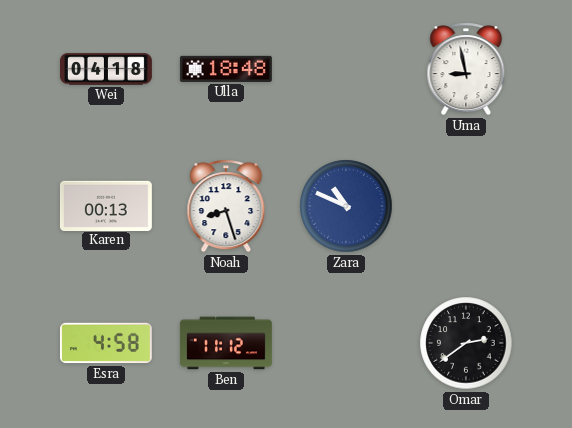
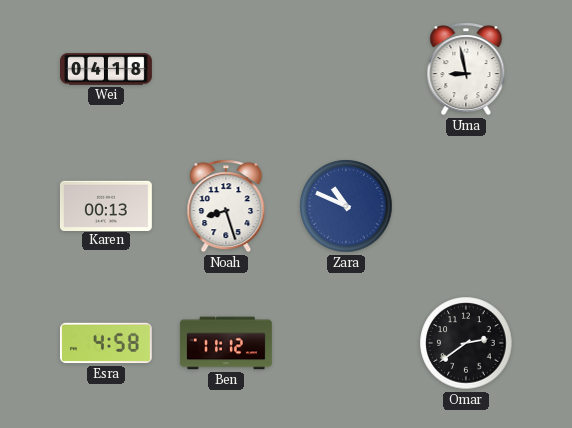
Ulla: 18:48 -> none
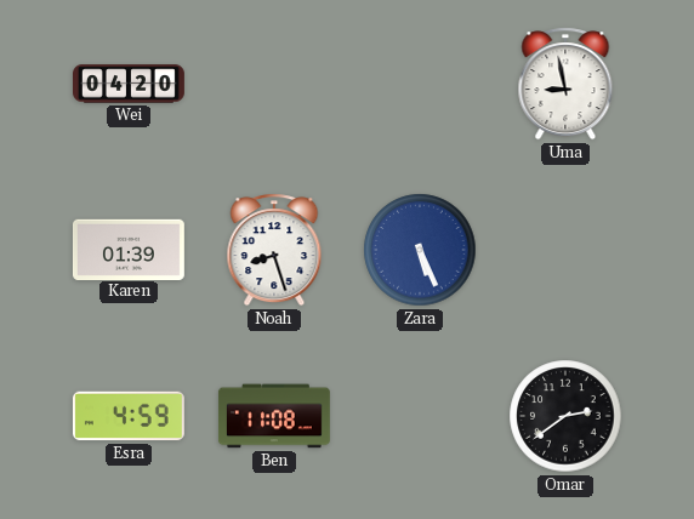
Wei: 04:18 -> 04:20
Karen: 00:13 -> 01:39
Zara: 10:49 -> 5:26
Esra: 4:58 -> 4:59
Ben: 11:12 -> 11:08
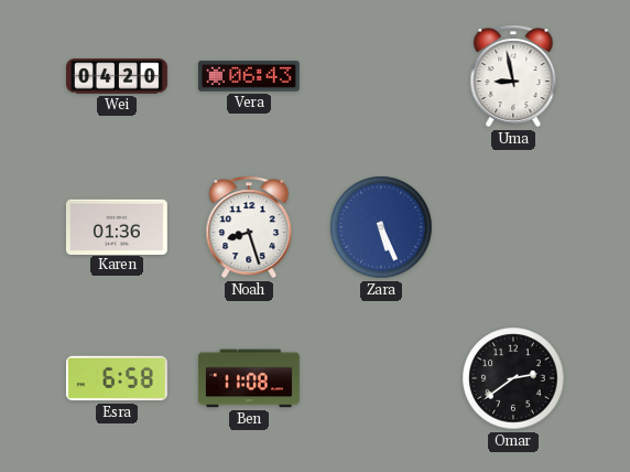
Vera: none -> 06:43
Karen: 01:39 -> 01:36
Esra: 4:59 -> 6:58
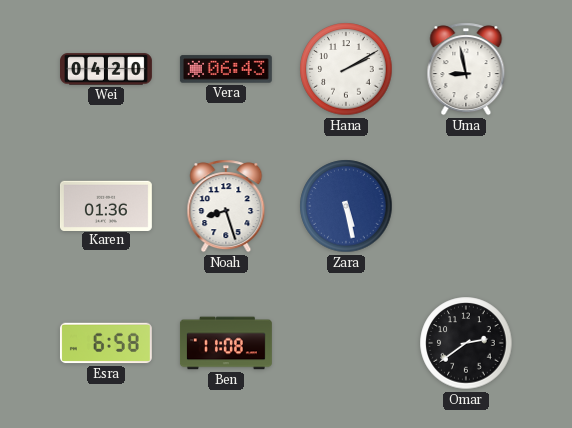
Hana: none -> 2:10
Zara: 5:26 -> 5:28
